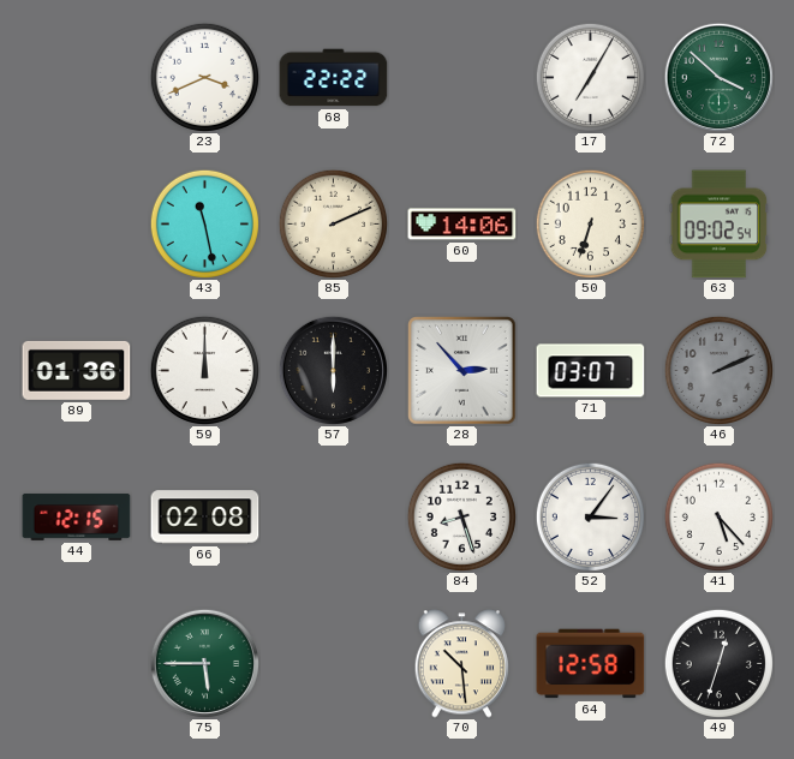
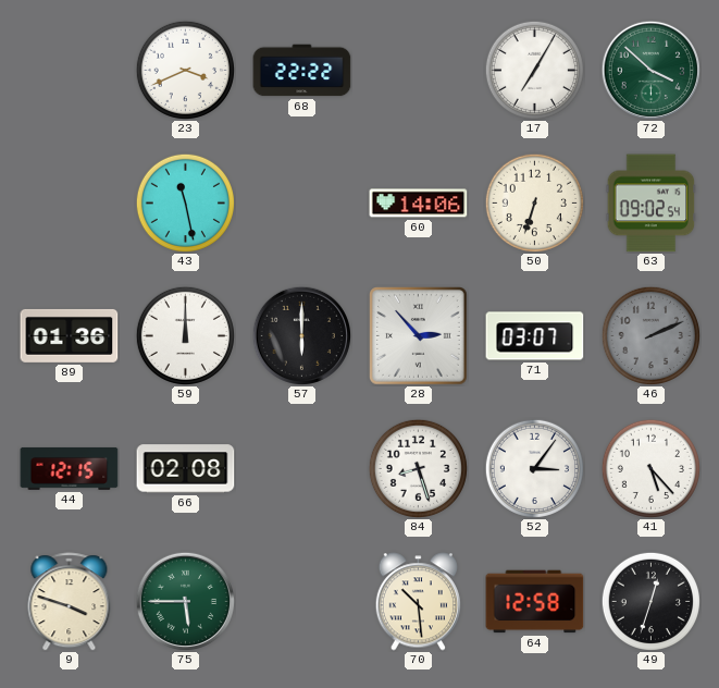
85: 2:11 -> none
9: none -> 3:48
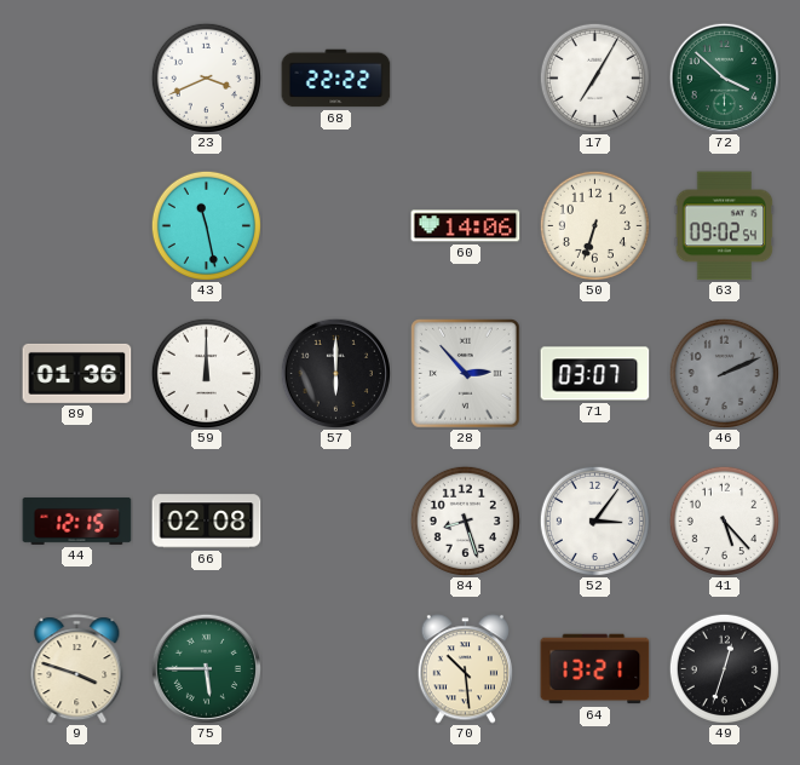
64: 12:58 -> 13:21
